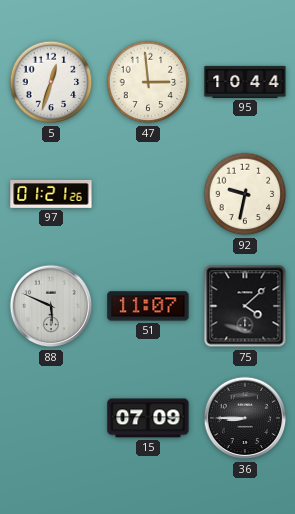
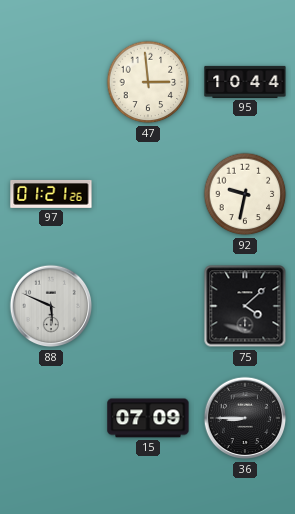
5: 12:33 -> none
51: 11:07 -> none
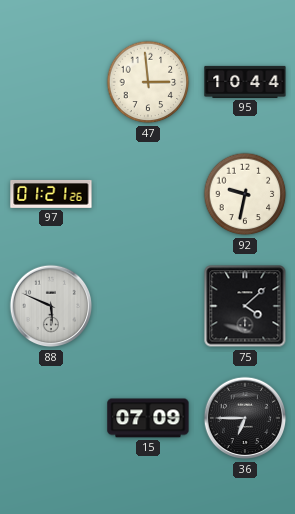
36: 8:45 -> 6:45
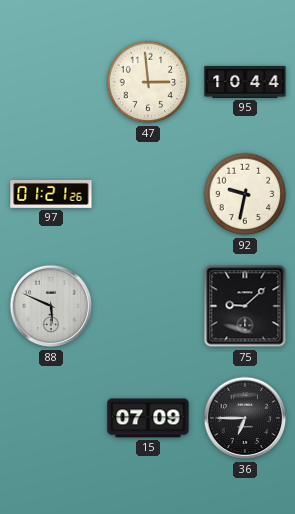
75: 4:08 -> 9:08
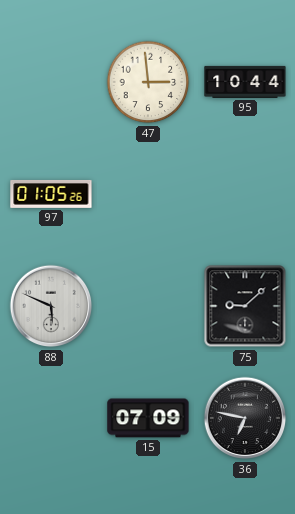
97: 01:21 -> 01:05
92: 9:32 -> none
36: 6:45 -> 6:47
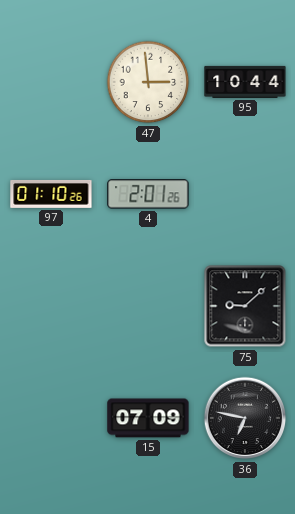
97: 01:05 -> 01:10
4: none -> 2:01
88: 5:49 -> none
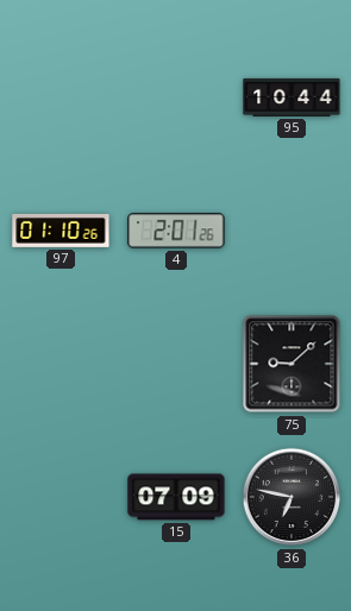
47: 2:59 -> none
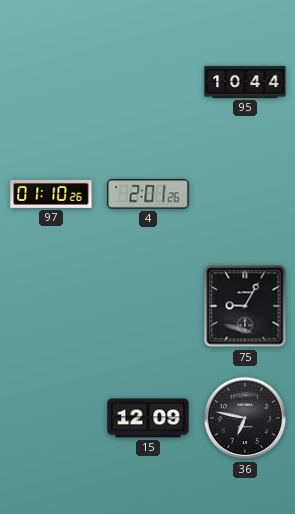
75: 9:08 -> 9:05
15: 07:09 -> 12:09
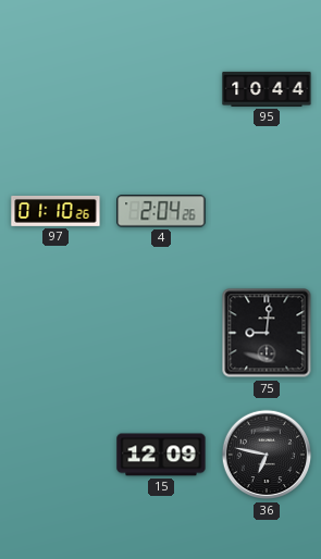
4: 2:01 -> 2:04
75: 9:05 -> 9:01
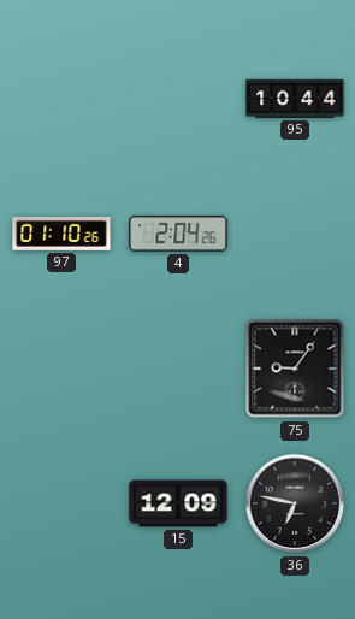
75: 9:01 -> 9:06
